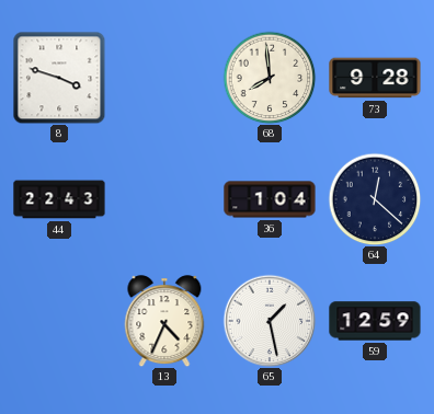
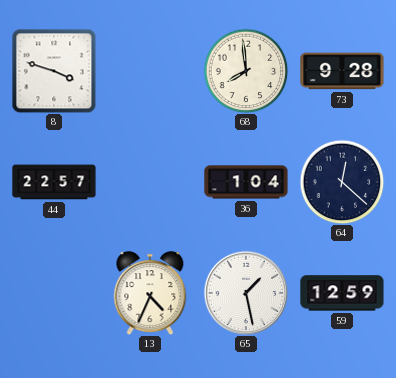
44: 22:43 -> 22:57
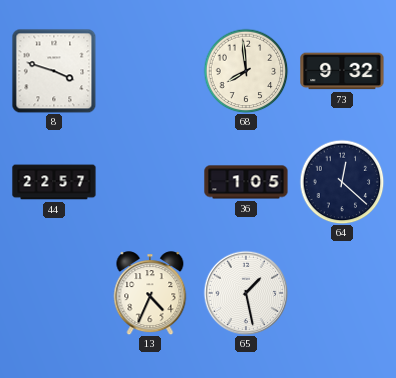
73: 9:28 -> 9:32
36: 1:04 -> 1:05
59: 12:59 -> none
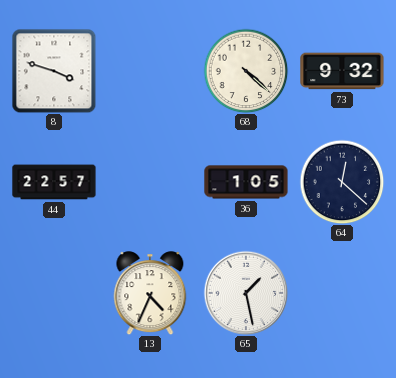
68: 7:59 -> 4:22
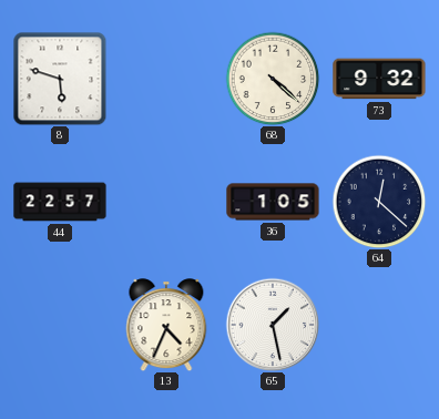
8: 3:48 -> 5:48
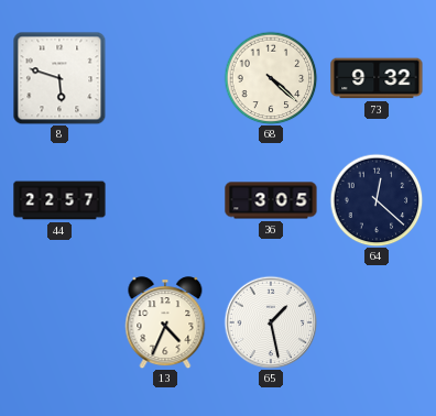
36: 1:05 -> 3:05
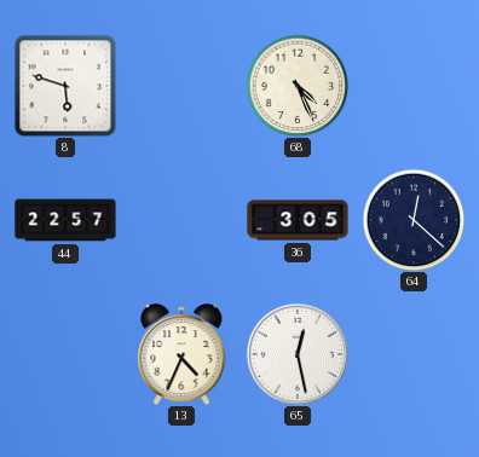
68: 4:22 -> 4:26
73: 9:32 -> none
65: 1:28 -> 12:28
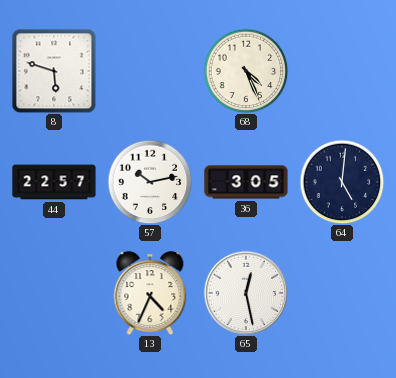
57: none -> 10:13
64: 12:22 -> 5:01
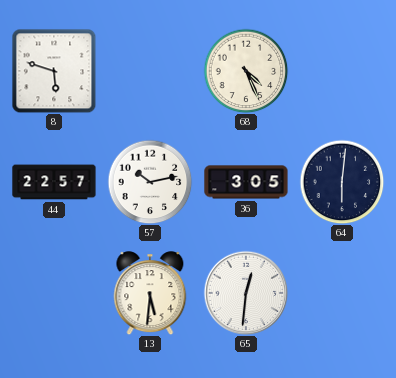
64: 5:01 -> 6:01
13: 4:34 -> 5:31
65: 12:28 -> 12:31
